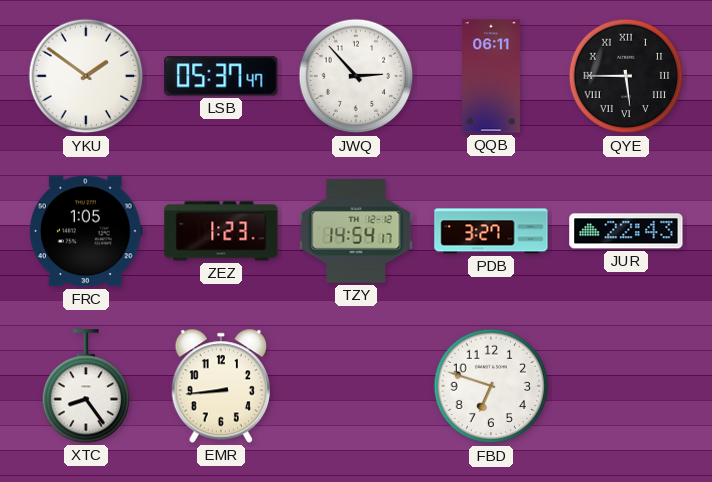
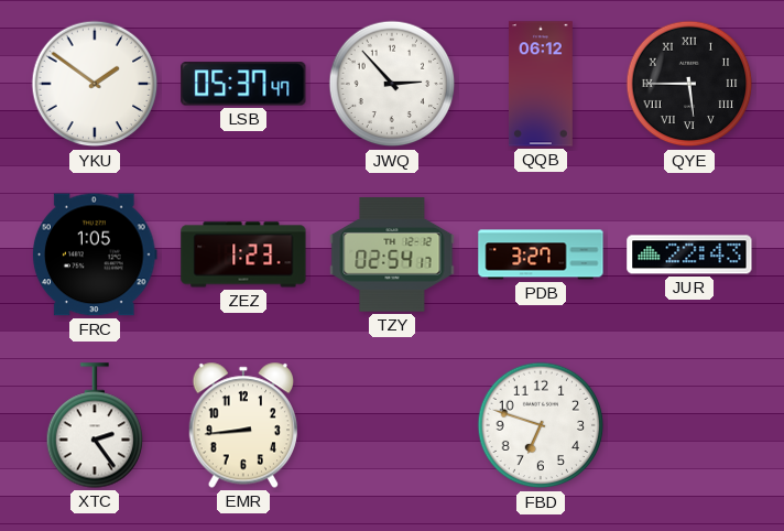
QQB: 06:11 -> 06:12
TZY: 14:54 -> 02:54
XTC: 8:24 -> 2:24
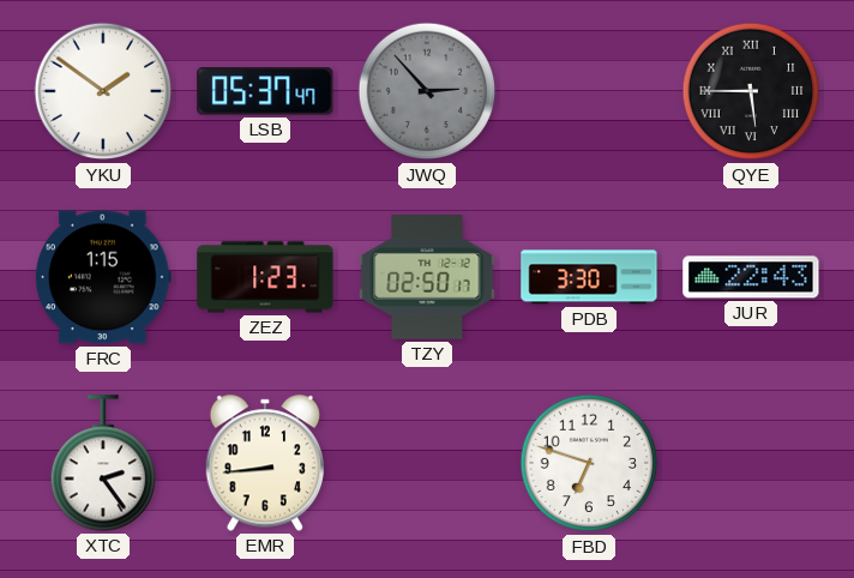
JWQ dial: white -> grey
QQB: 06:12 -> none
FRC: 1:05 -> 1:15
TZY: 02:54 -> 02:50
PDB: 3:27 -> 3:30
